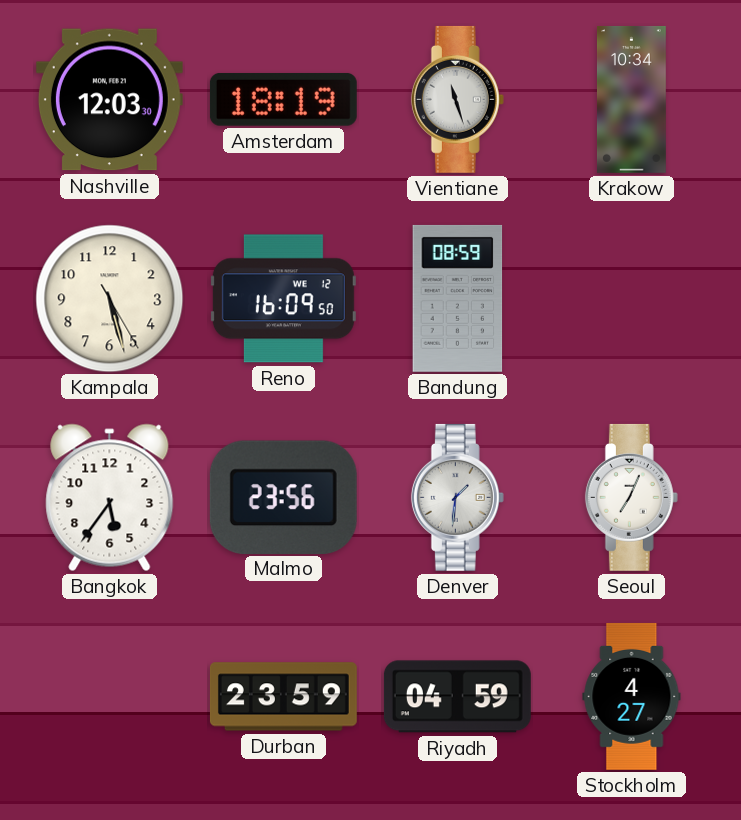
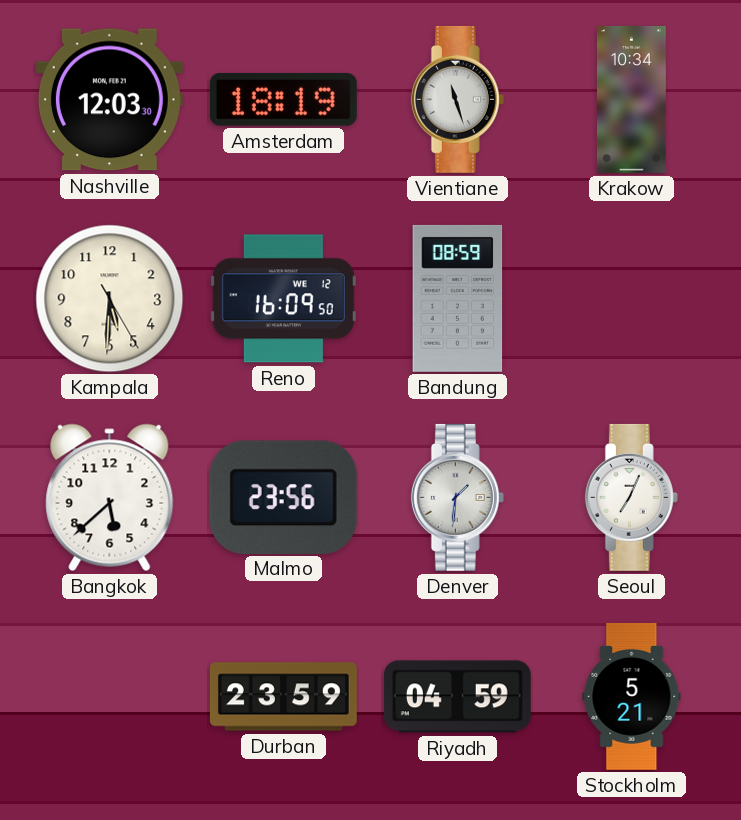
Kampala: 5:27 -> 5:30
Bangkok: 5:36 -> 5:38
Stockholm: 4:27 -> 5:21
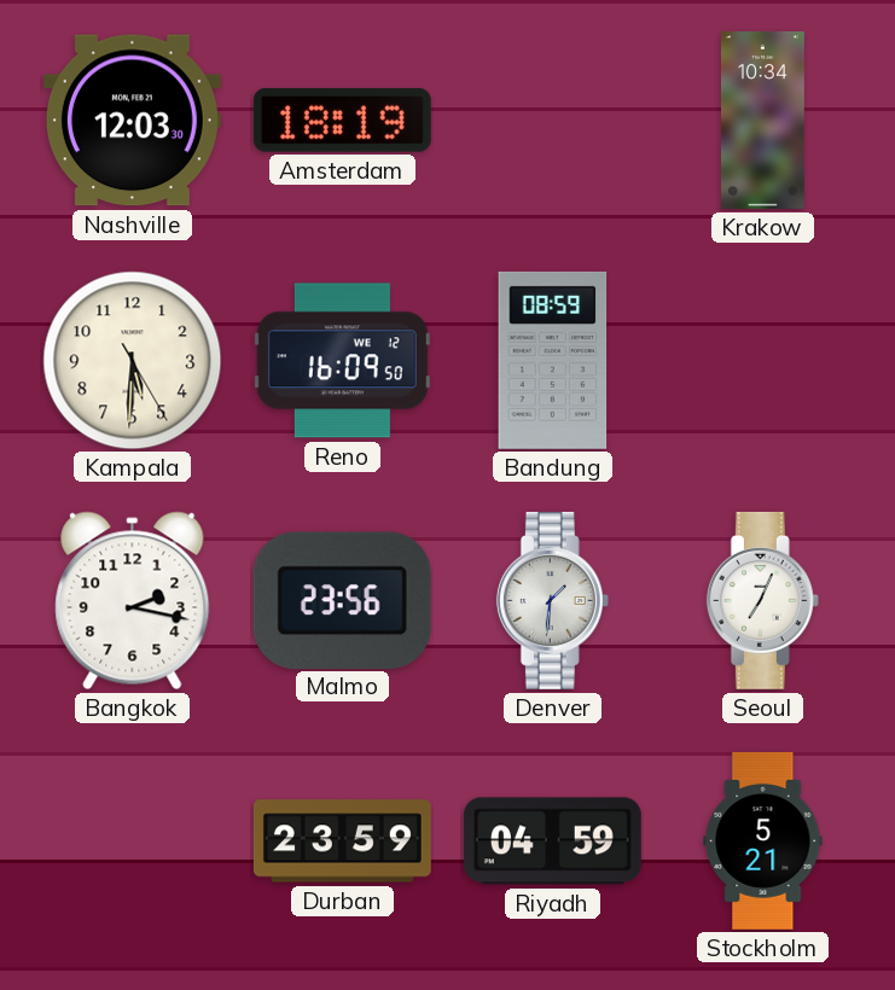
Vientiane: 11:27 -> none
Bangkok: 5:38 -> 2:17
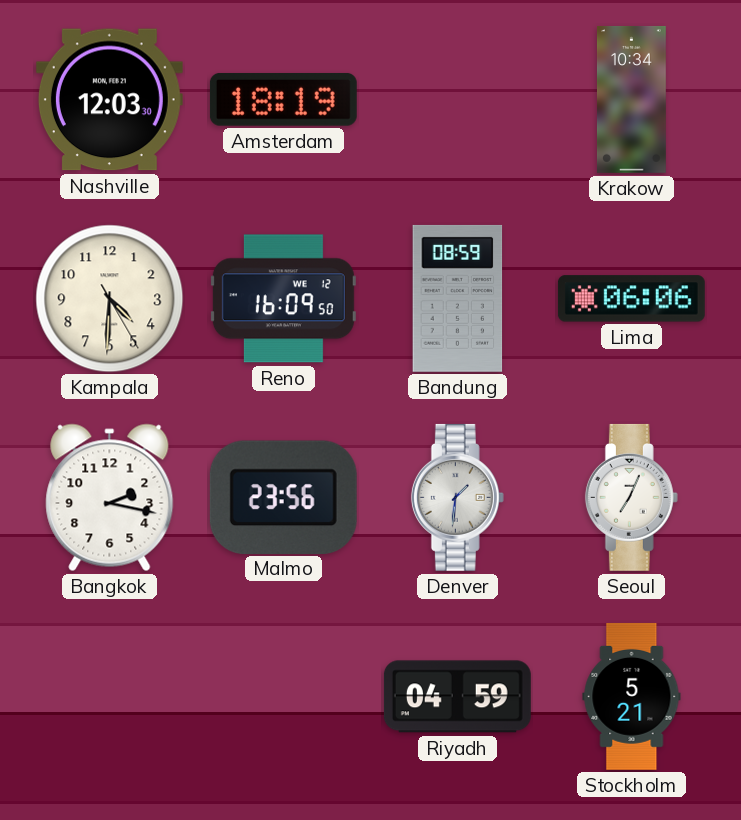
Kampala: 5:30 -> 4:30
Lima: none -> 06:06
Durban: 23:59 -> none
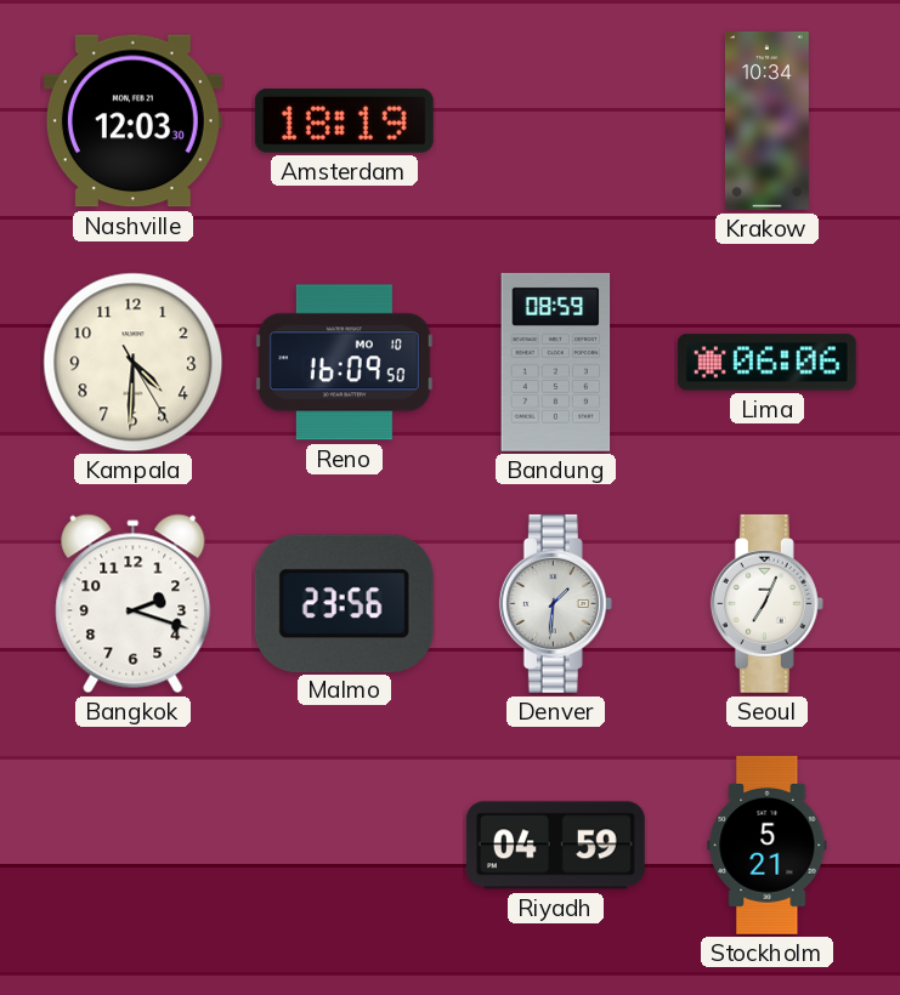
Reno date: WE 12 -> MO 10
Bangkok: 2:17 -> 2:18
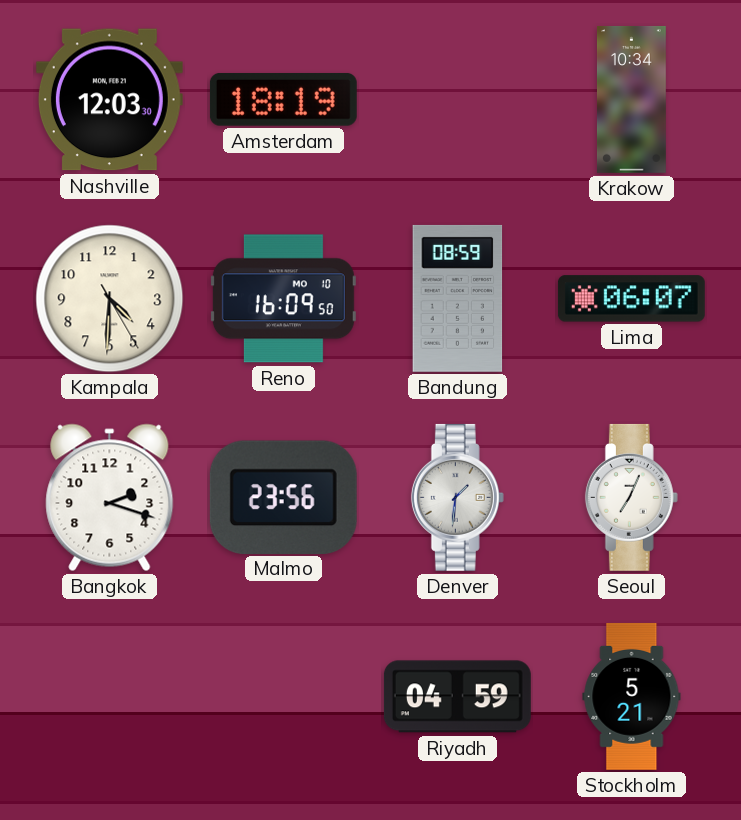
Lima: 06:06 -> 06:07
